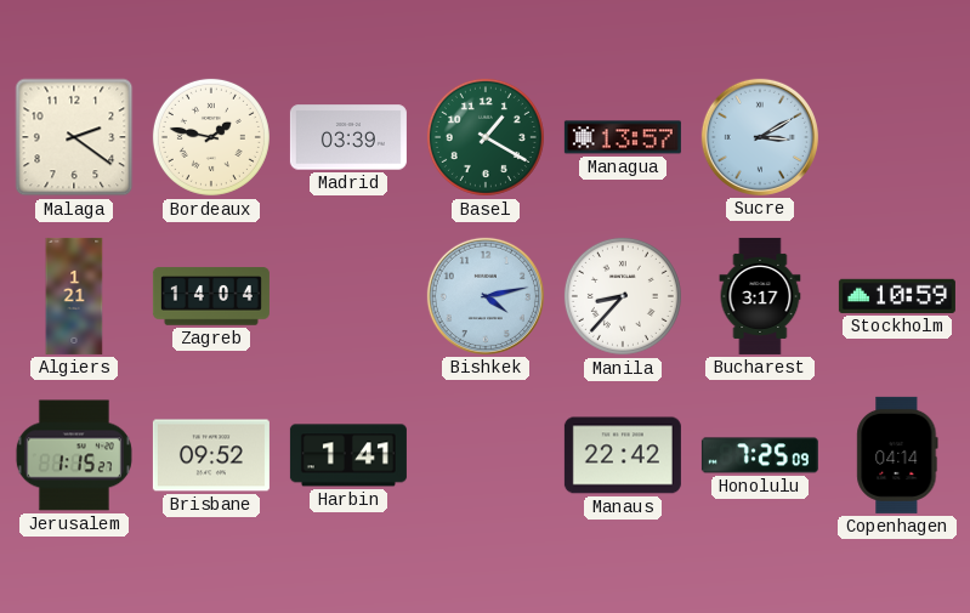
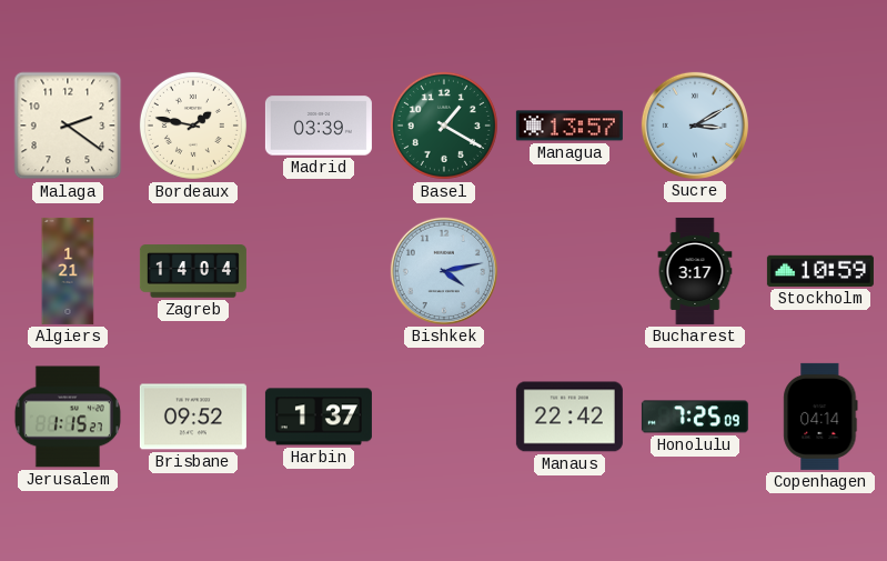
Manila: 8:37 -> none
Harbin: 1:41 -> 1:37
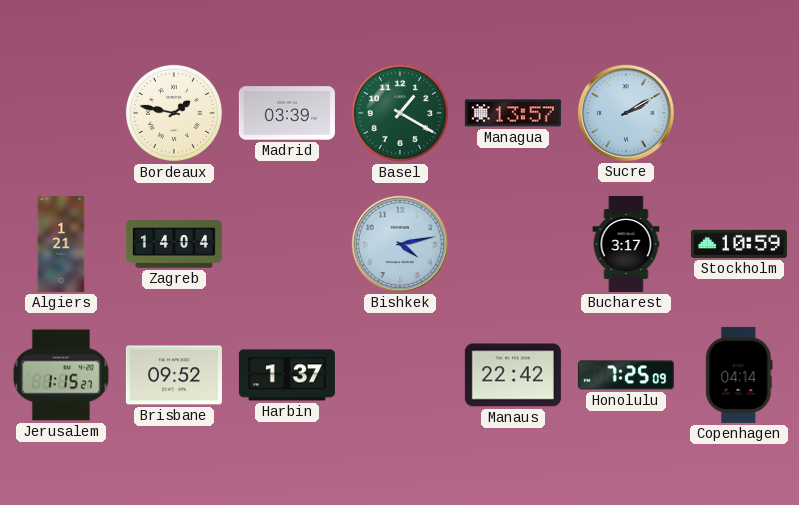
Malaga: 2:21 -> none
Sucre: 3:10 -> 2:10
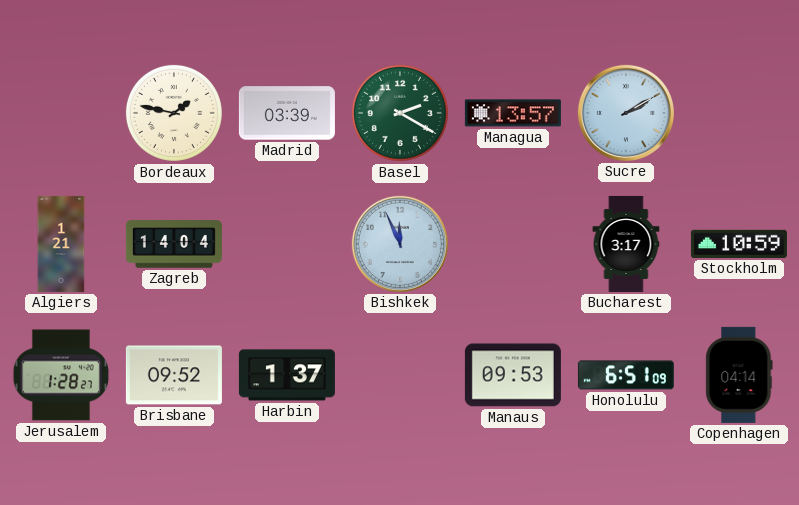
Basel: 1:20 -> 2:20
Bishkek: 4:13 -> 11:56
Jerusalem: 1:15 -> 1:28
Manaus: 22:42 -> 09:53
Honolulu: 7:25 -> 6:51
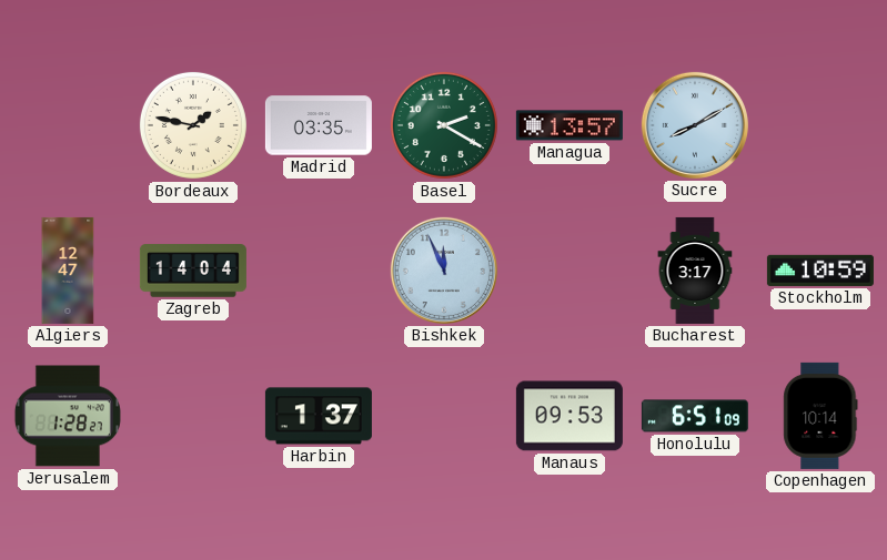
Madrid: 03:39 -> 03:35
Sucre: 2:10 -> 8:10
Algiers: 1:21 -> 12:47
Brisbane: 09:52 -> none
Copenhagen: 04:14 -> 10:14
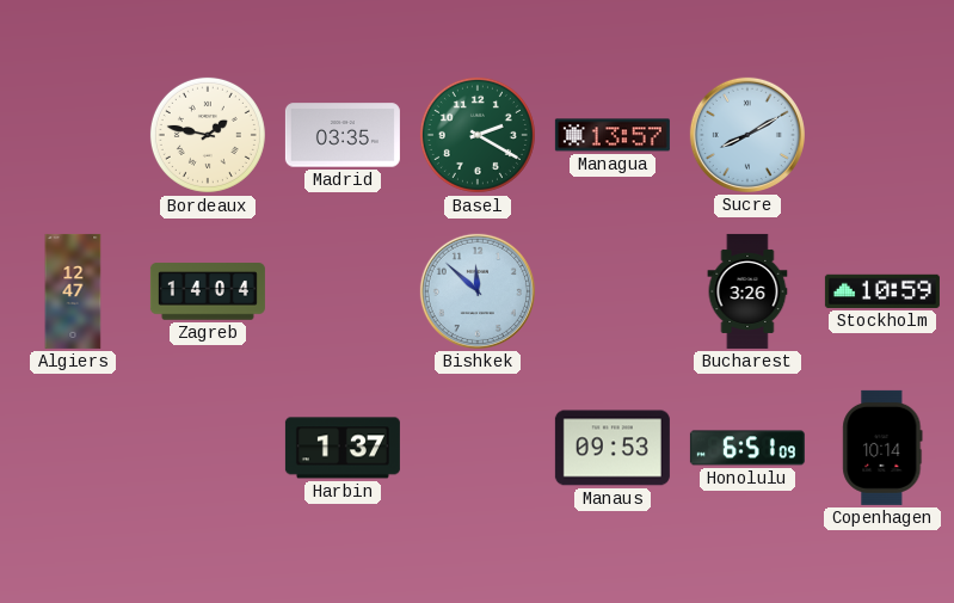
Bishkek: 11:56 -> 11:52
Bucharest: 3:17 -> 3:26
Jerusalem: 1:28 -> none
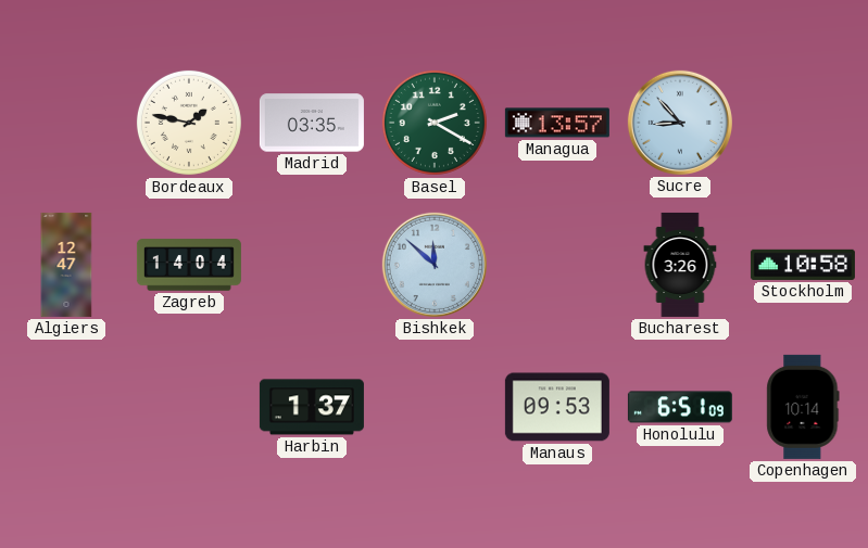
Sucre: 8:10 -> 8:53
Stockholm: 10:59 -> 10:58
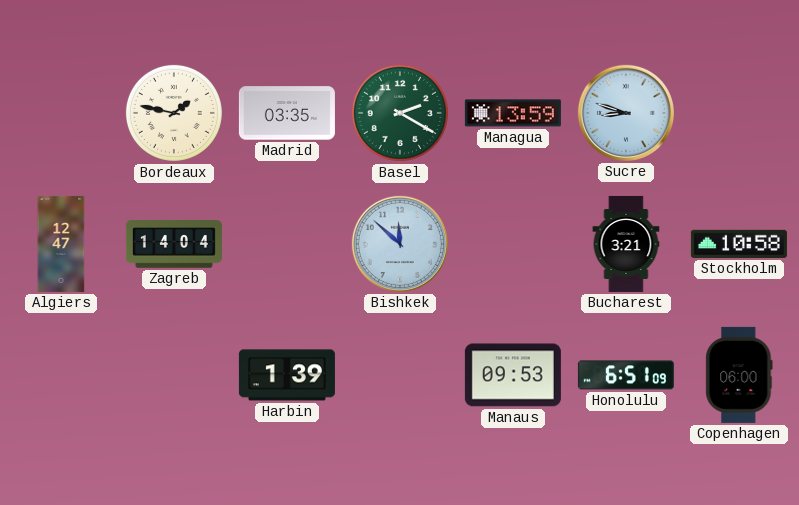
Managua: 13:57 -> 13:59
Sucre: 8:53 -> 8:48
Bucharest: 3:26 -> 3:21
Harbin: 1:37 -> 1:39
Copenhagen: 10:14 -> 06:00
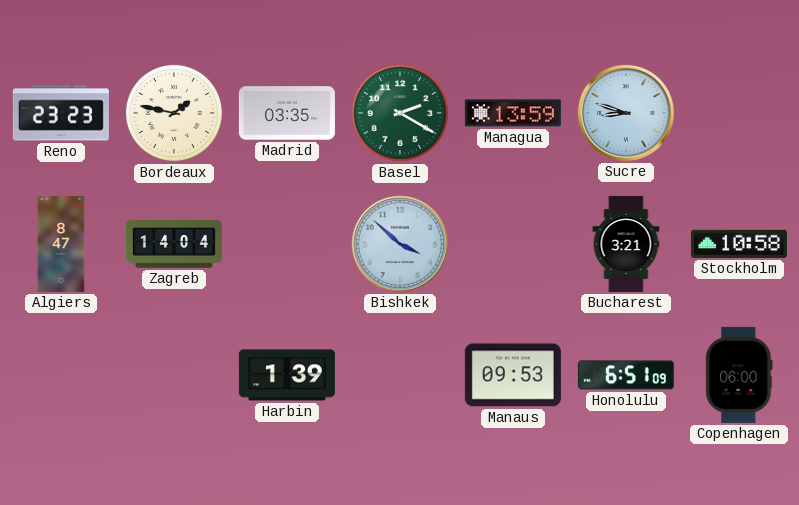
Reno: none -> 23:23
Algiers: 12:47 -> 8:47
Bishkek: 11:52 -> 3:52
